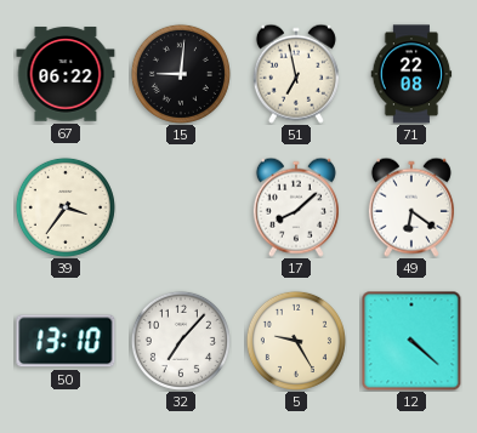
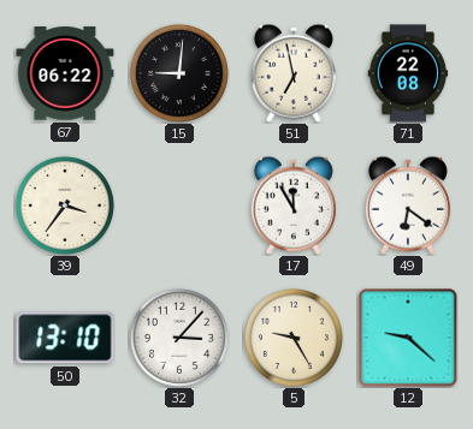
17: 8:08 -> 11:55
32: 7:07 -> 3:07
12: 4:22 -> 9:22
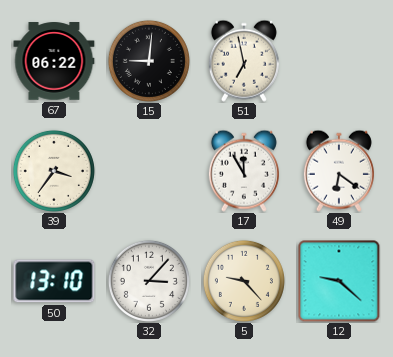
71: 22:08 -> none
5: 9:25 -> 9:23
